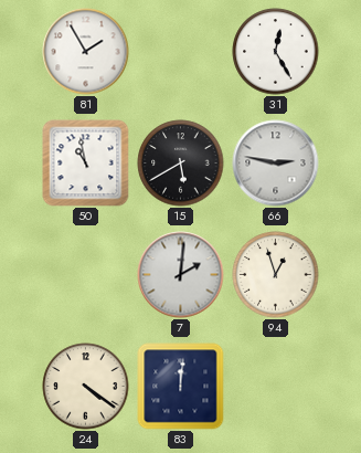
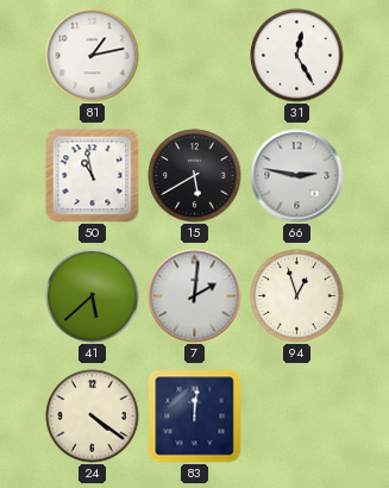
81: 1:55 -> 1:13
41: none -> 5:38
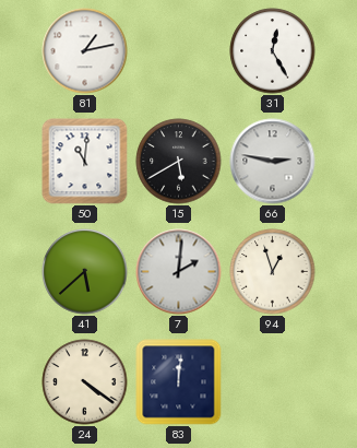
50: 10:58 -> 11:01
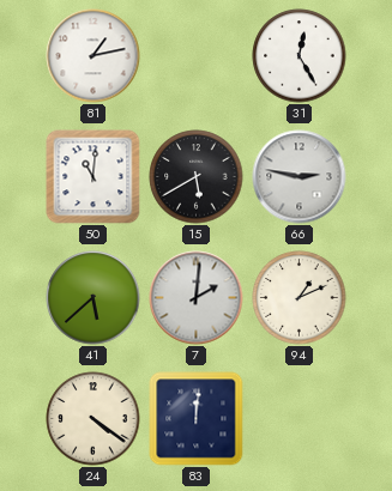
94: 12:57 -> 1:11
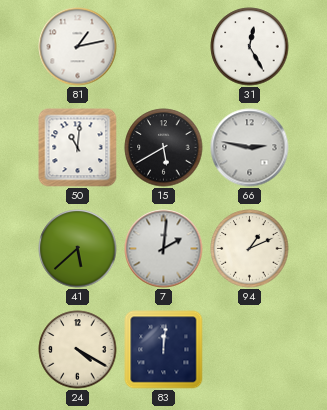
24: 4:21 -> 4:20
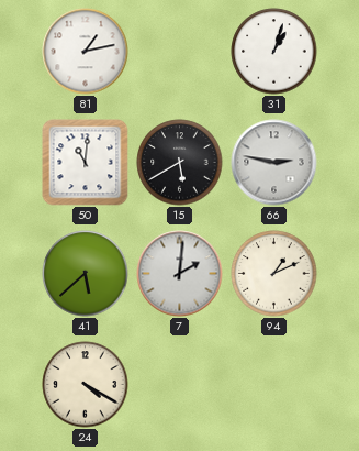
31: 12:25 -> 1:03
83: 12:01 -> none
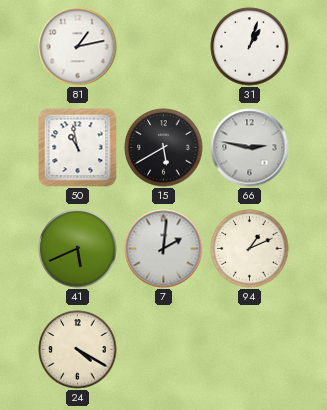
50: 11:01 -> 10:58
41: 5:38 -> 5:41
